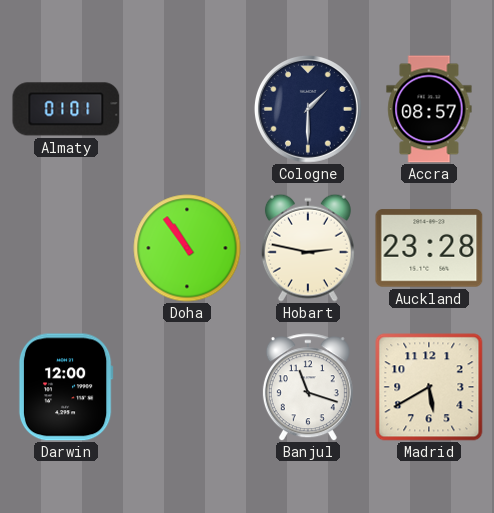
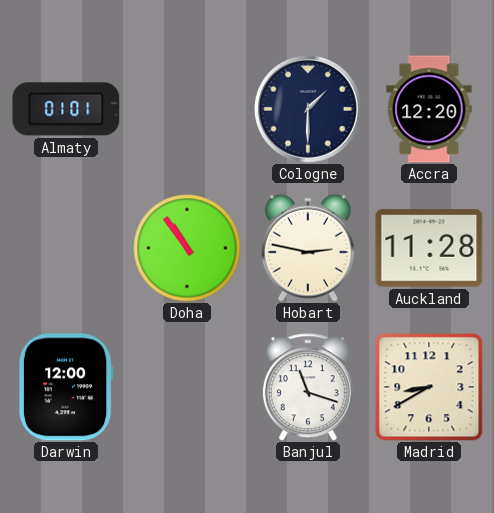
Accra: 08:57 -> 12:20
Auckland: 23:28 -> 11:28
Madrid: 5:40 -> 8:40
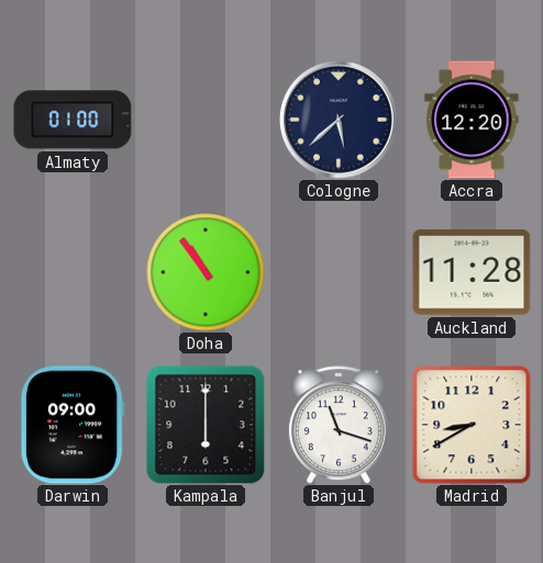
Almaty: 01:01 -> 01:00
Cologne: 1:30 -> 5:38
Hobart: 2:47 -> none
Darwin: 12:00 -> 09:00
Kampala: none -> 6:00
